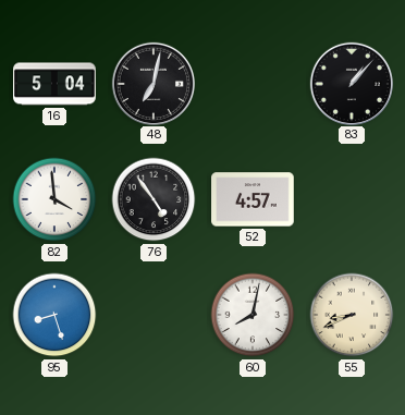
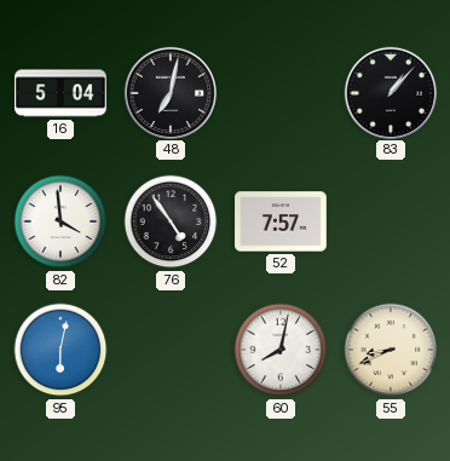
52: 4:57 -> 7:57
95: 8:27 -> 6:02
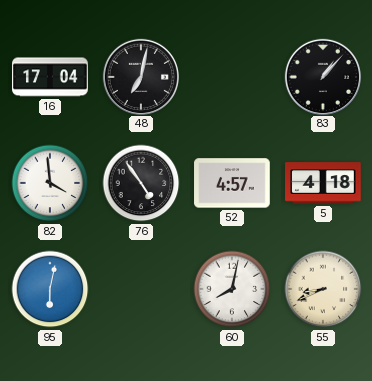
16: 5:04 -> 17:04
52: 7:57 -> 4:57
5: none -> 4:18
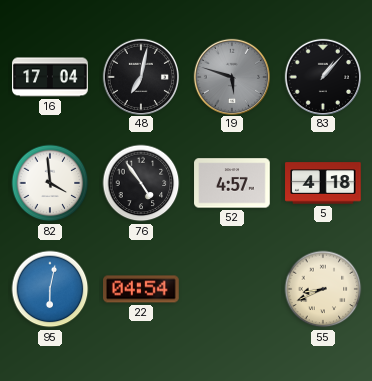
19: none -> 5:48
22: none -> 04:54
60: 8:02 -> none
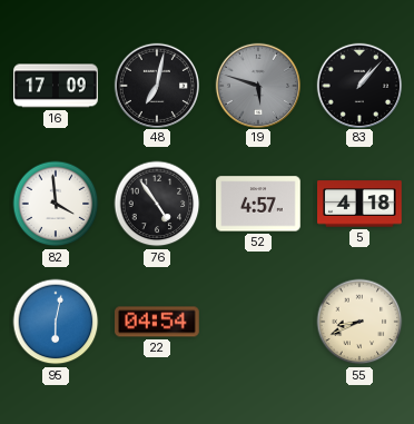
16: 17:04 -> 17:09
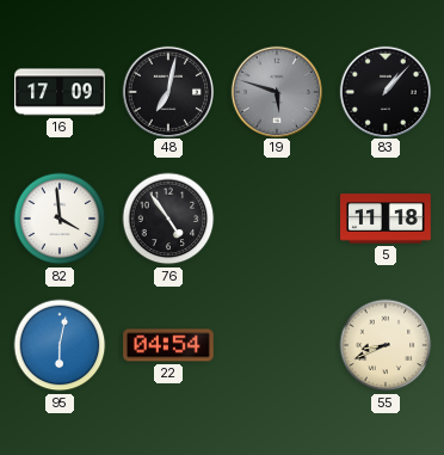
52: 4:57 -> none
5: 4:18 -> 11:18
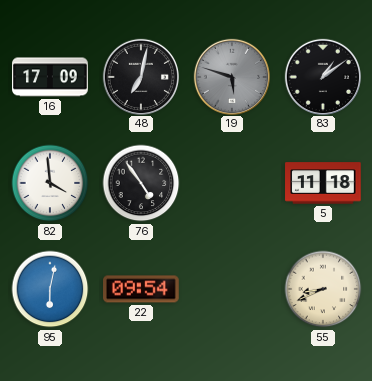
83: 1:07 -> 1:09
22: 04:54 -> 09:54
